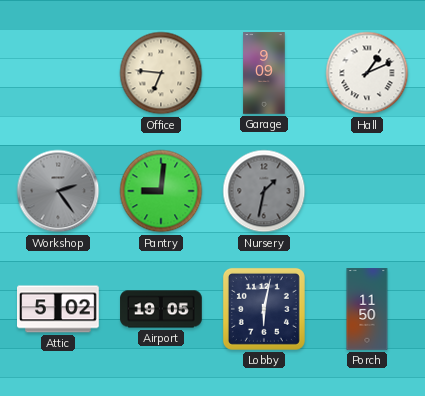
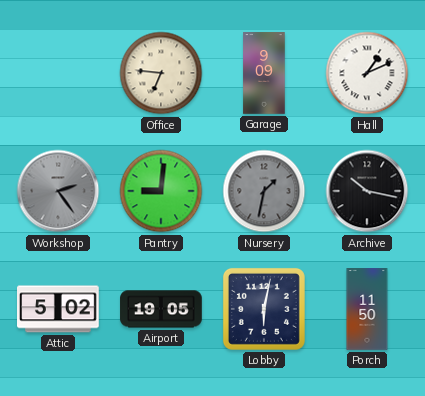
Archive: none -> 10:17
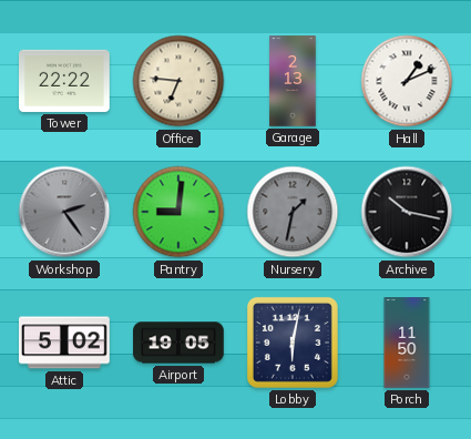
Tower: none -> 22:22
Garage: 9:09 -> 2:13
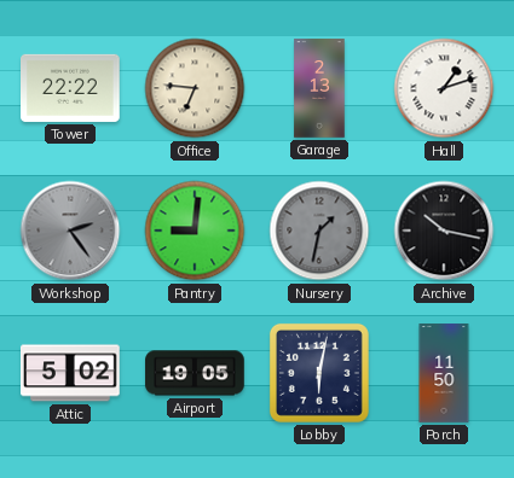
Hall: 1:11 -> 1:12
